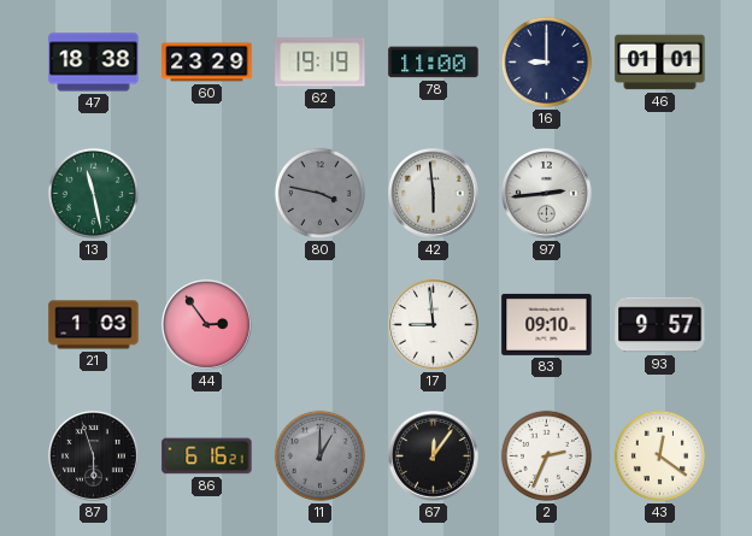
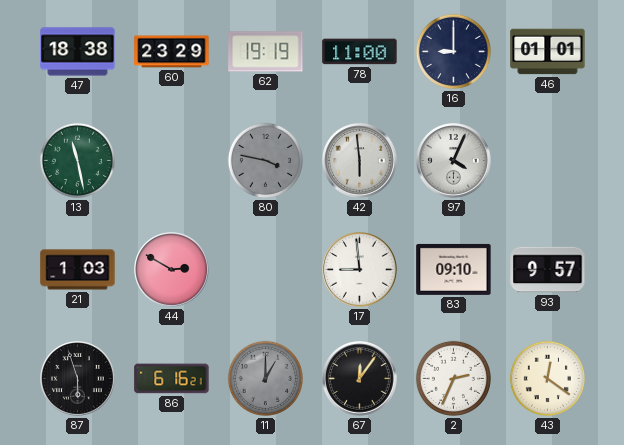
97: 2:44 -> 4:04
44: 2:54 -> 2:50
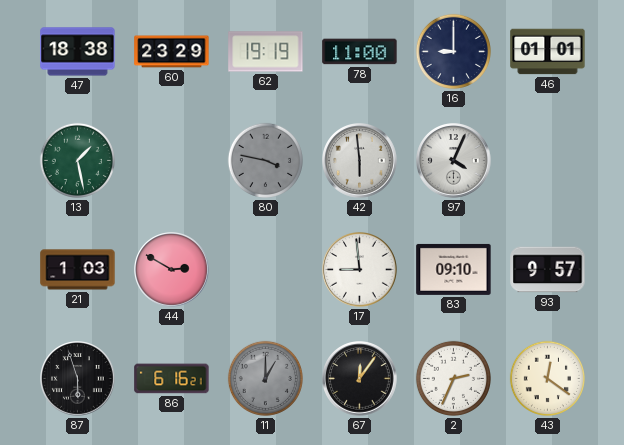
13: 11:28 -> 1:28
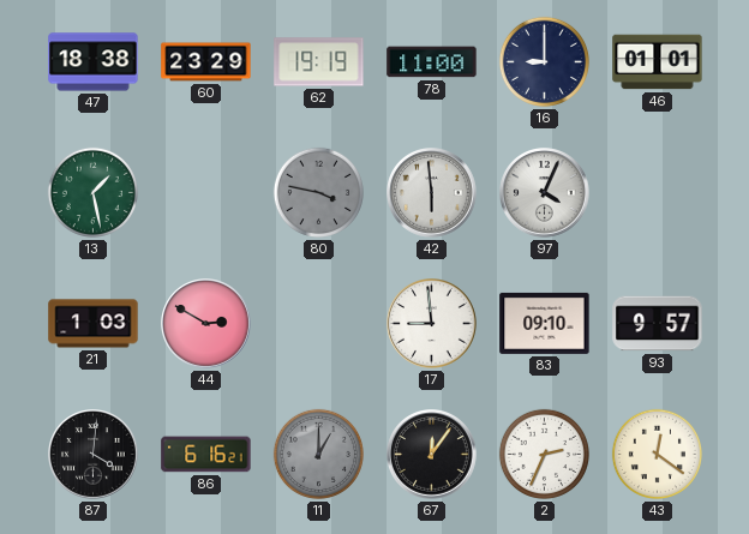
87: 5:57 -> 4:01
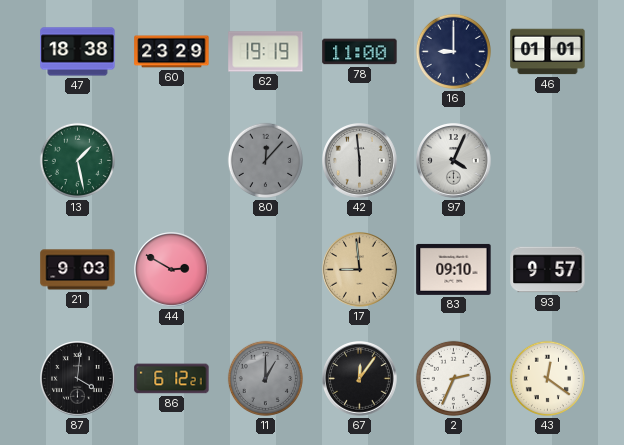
80: 3:47 -> 12:07
21: 1:03 -> 9:03
17 dial: white -> champagne
86: 6:16 -> 6:12
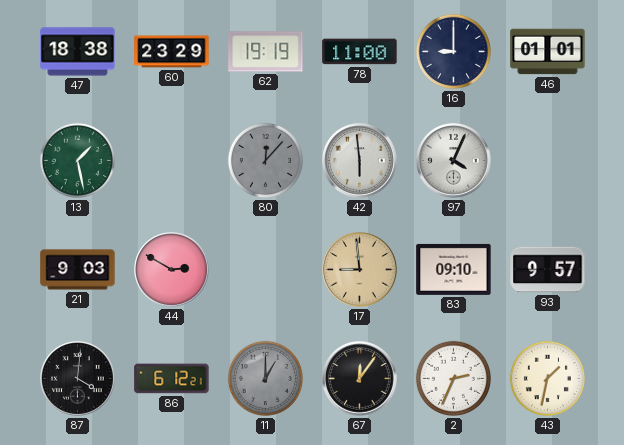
43: 12:21 -> 1:32
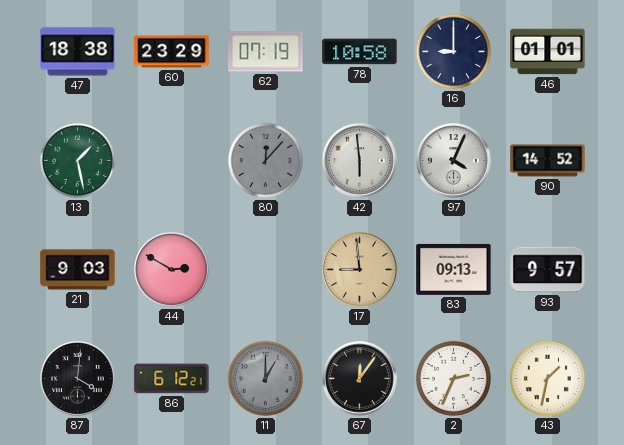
62: 19:19 -> 07:19
78: 11:00 -> 10:58
90: none -> 14:52
83: 09:10 -> 09:13
